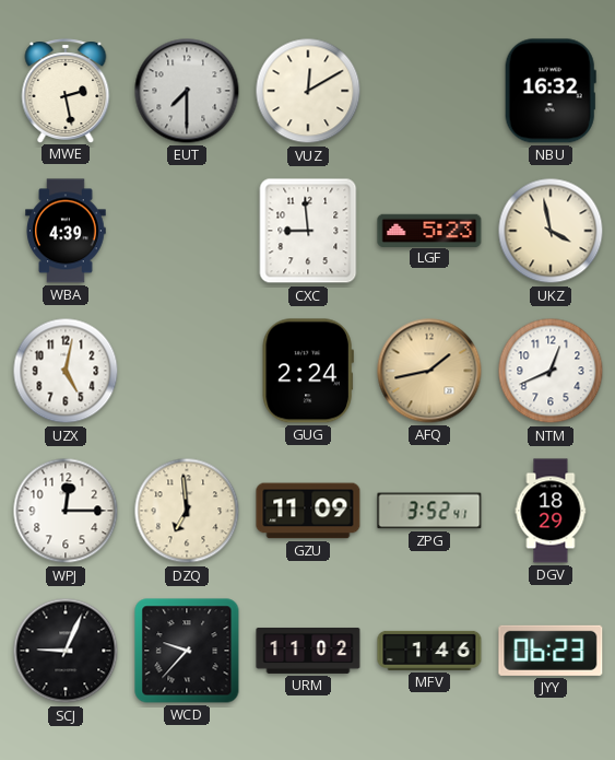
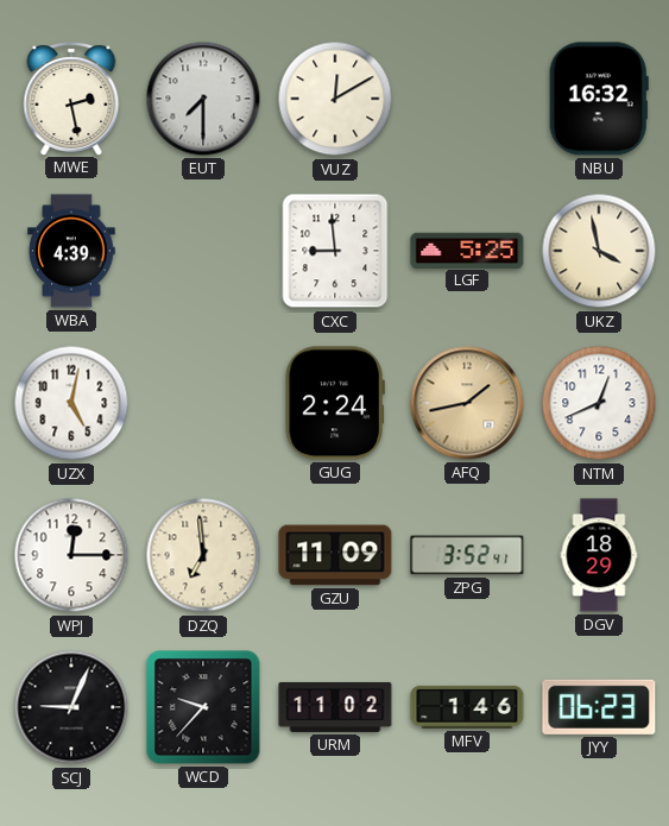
LGF: 5:23 -> 5:25
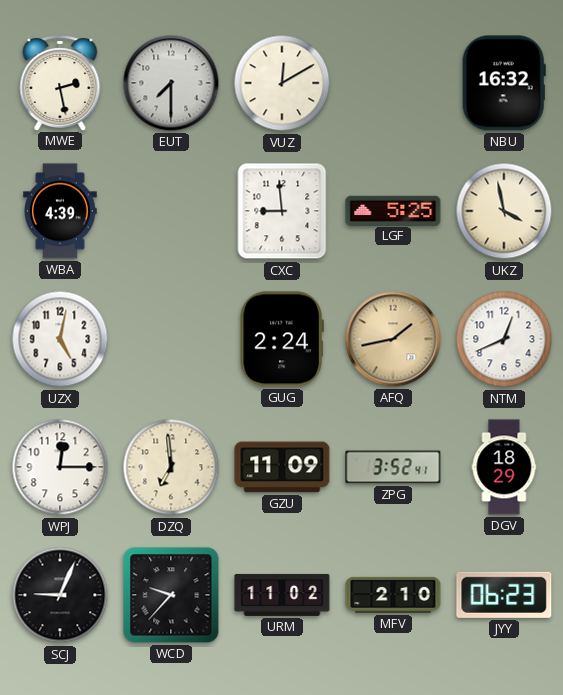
MFV: 1:46 -> 2:10
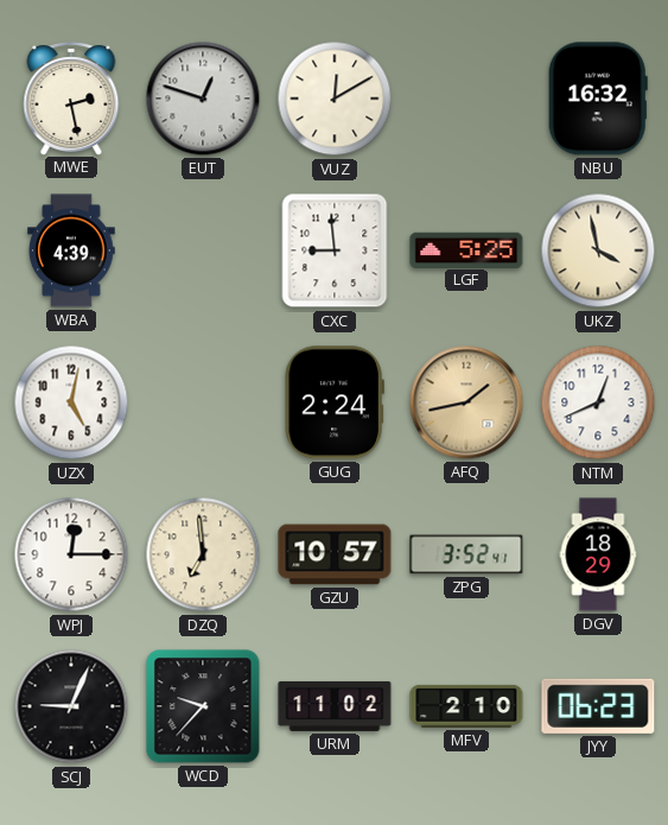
EUT: 7:30 -> 12:48
GZU: 11:09 -> 10:57
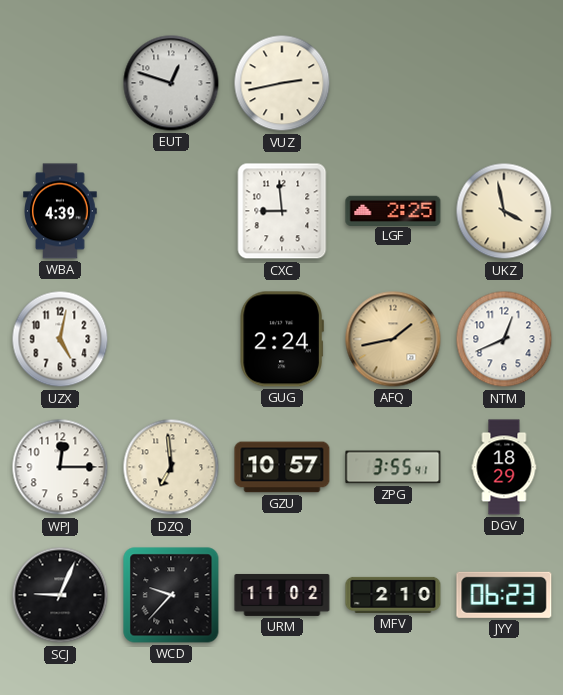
MWE: 2:28 -> none
VUZ: 12:10 -> 2:43
NBU: 16:32 -> none
LGF: 5:25 -> 2:25
ZPG: 3:52 -> 3:55
